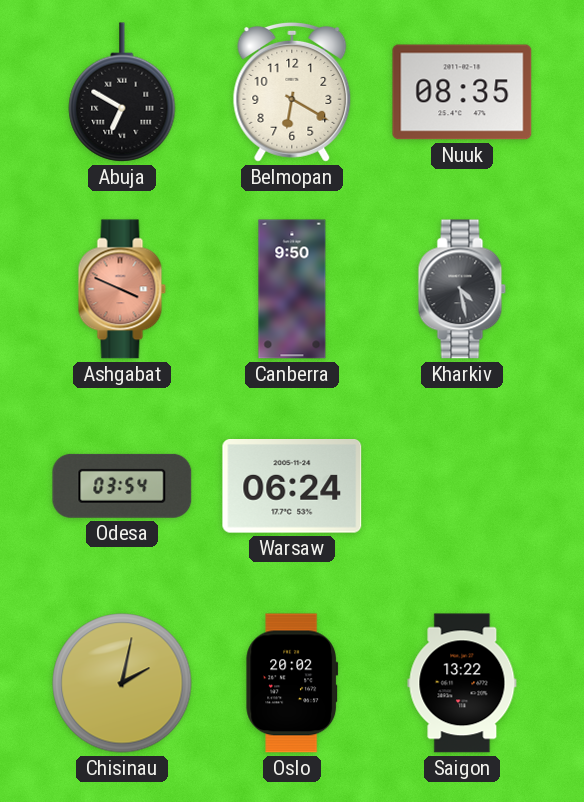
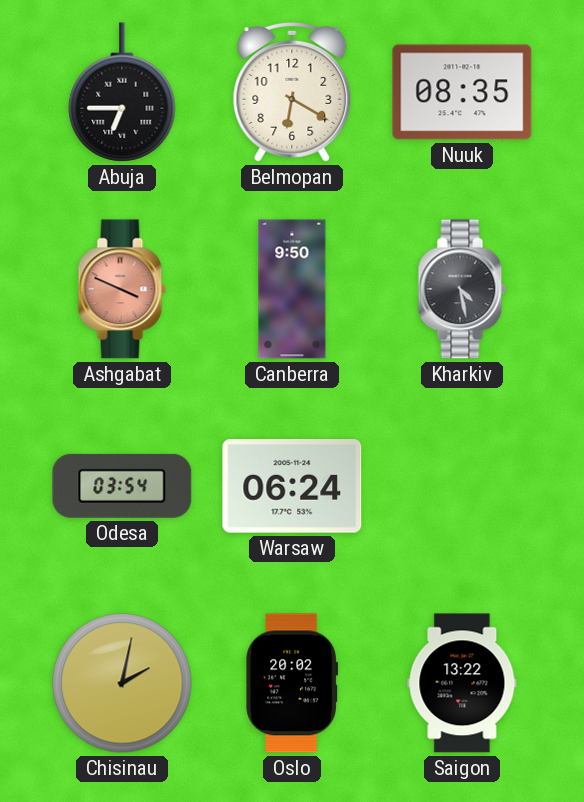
Abuja: 6:50 -> 6:45
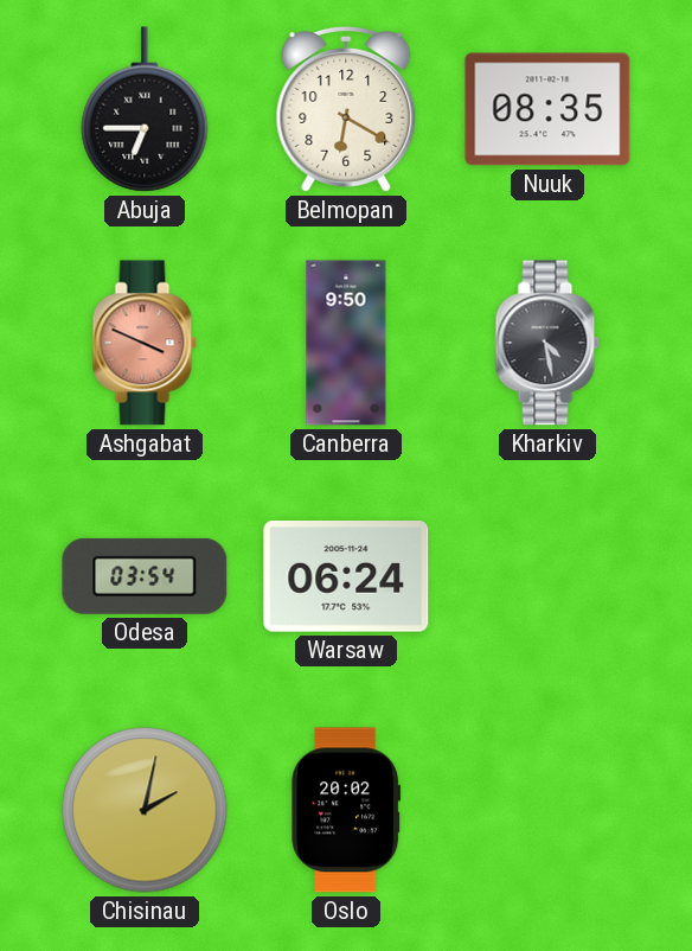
Saigon: 13:22 -> none
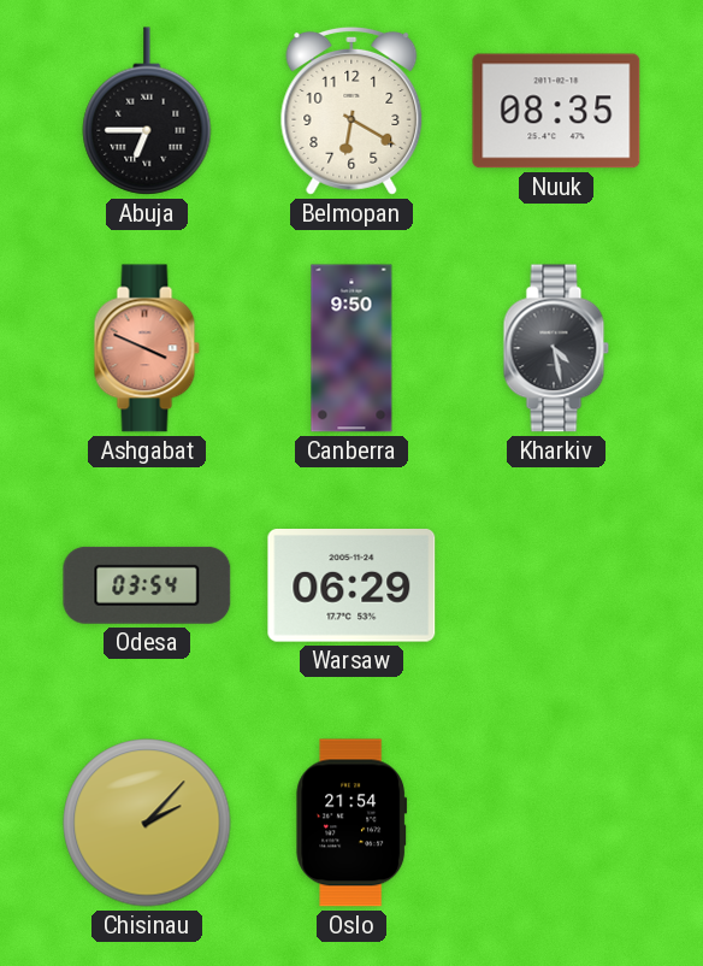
Warsaw: 06:24 -> 06:29
Chisinau: 2:02 -> 2:07
Oslo: 20:02 -> 21:54
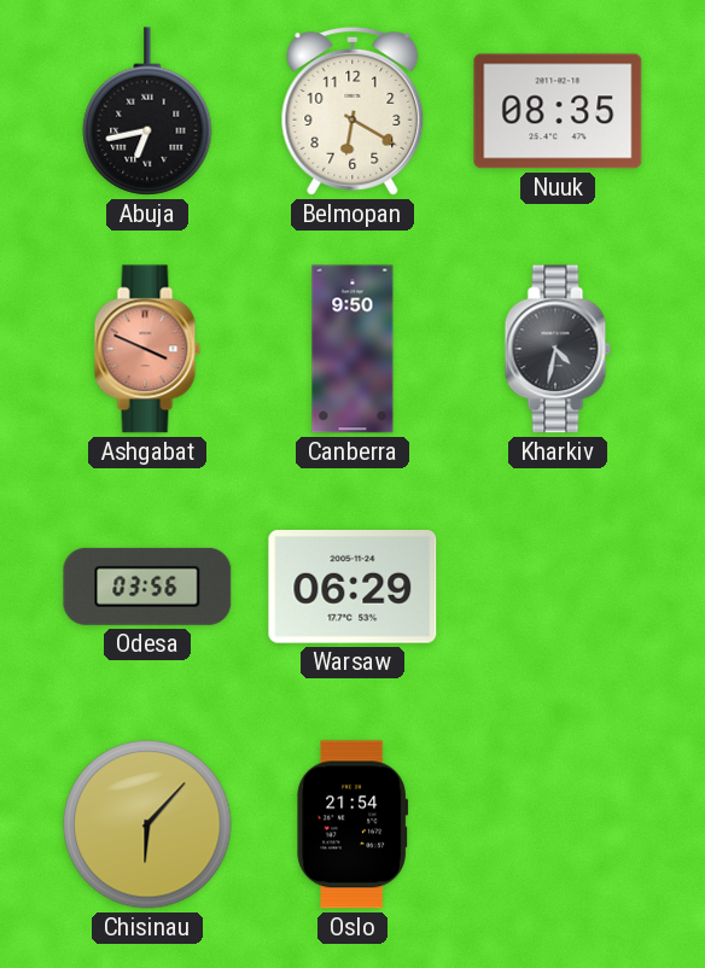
Abuja: 6:45 -> 6:43
Kharkiv: 4:28 -> 4:32
Odesa: 03:54 -> 03:56
Chisinau: 2:07 -> 6:07
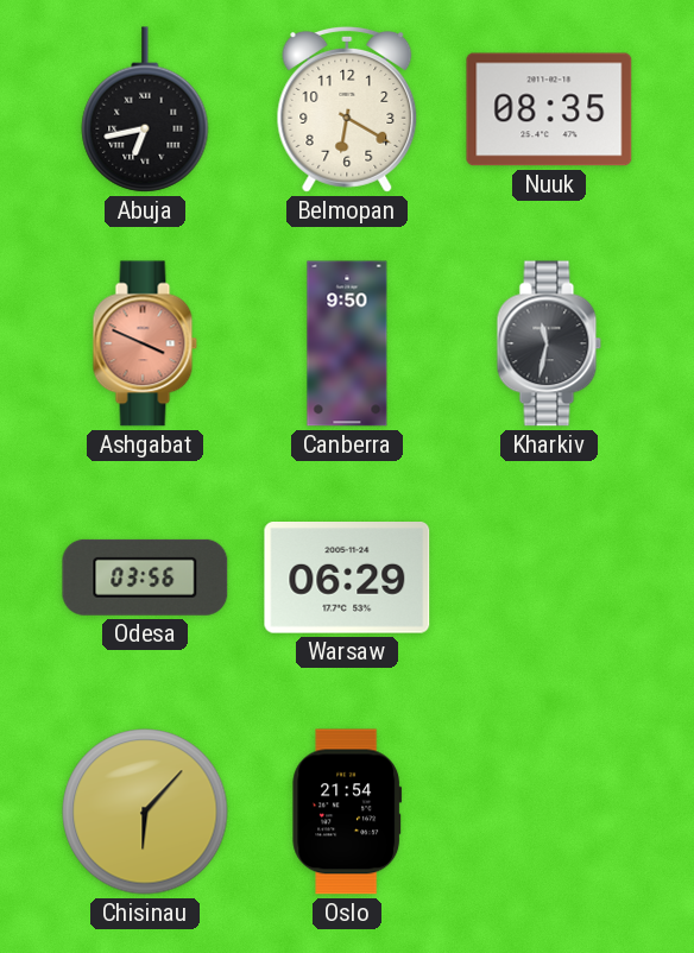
Kharkiv: 4:32 -> 11:32
